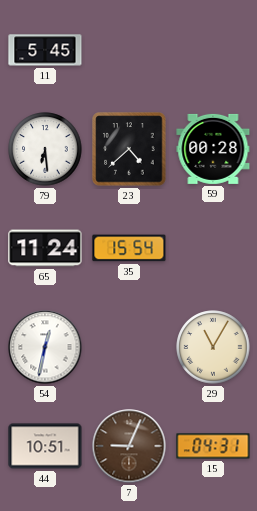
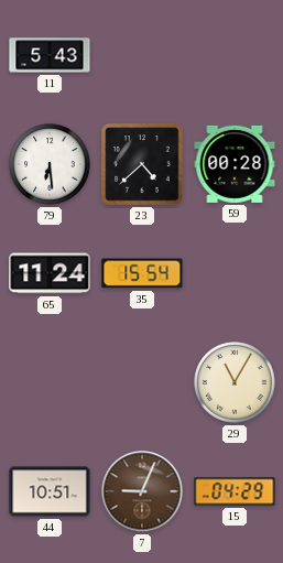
11: 5:45 -> 5:43
54: 12:32 -> none
15: 04:31 -> 04:29
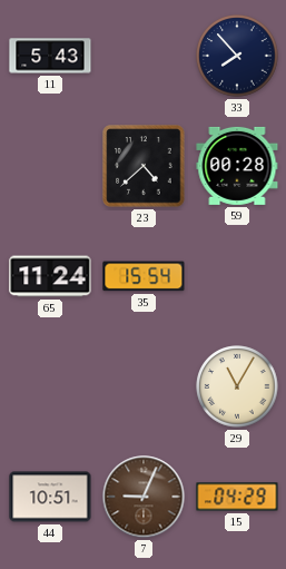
33: none -> 7:53
79: 6:29 -> none
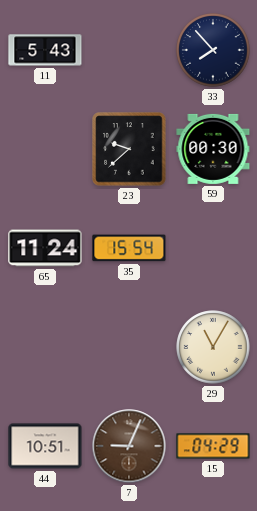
23: 4:38 -> 9:38
59: 00:28 -> 00:30
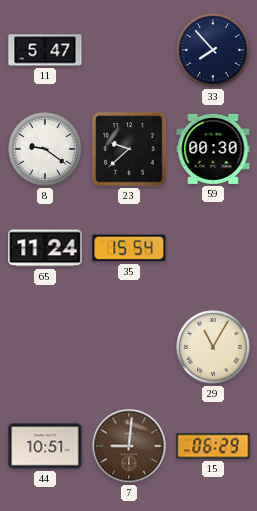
11: 5:43 -> 5:47
8: none -> 9:21
7: 9:04 -> 9:01
15: 04:29 -> 06:29
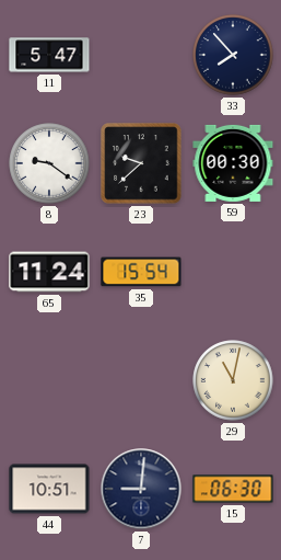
29: 11:05 -> 11:02
7 dial: brown -> navy
15: 06:29 -> 06:30
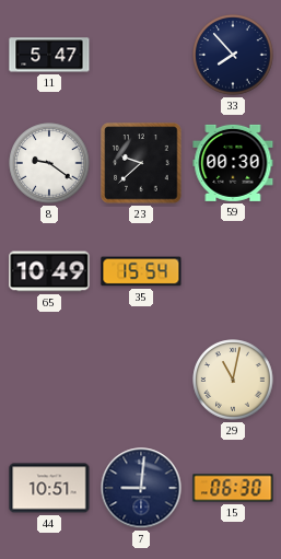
65: 11:24 -> 10:49
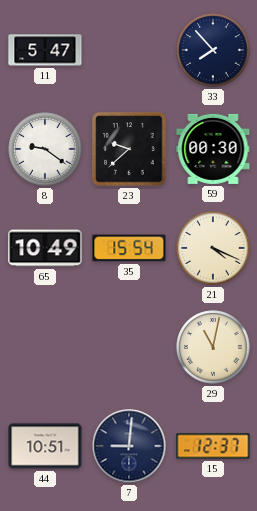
21: none -> 4:19
15: 06:30 -> 12:37
